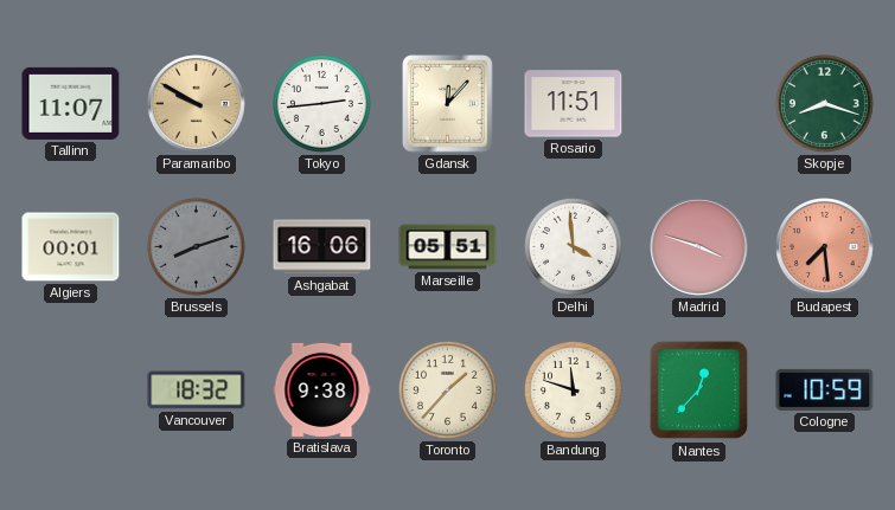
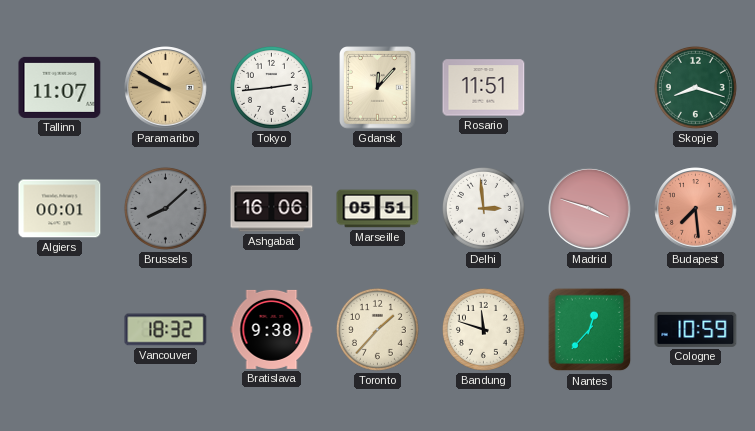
Brussels: 8:12 -> 8:08
Delhi: 3:59 -> 2:59
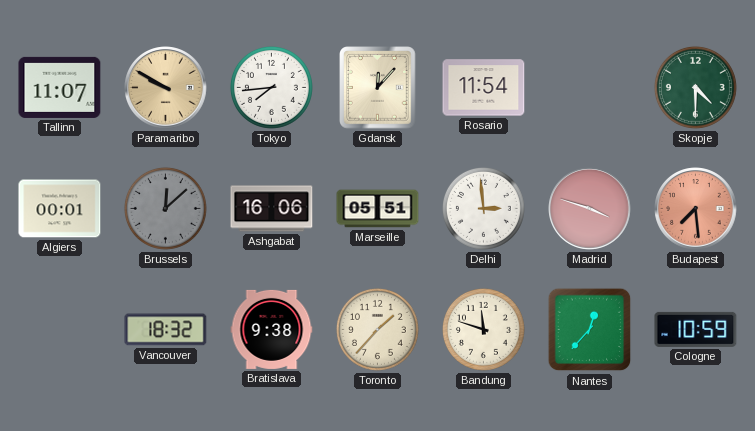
Tokyo: 2:44 -> 7:44
Rosario: 11:51 -> 11:54
Skopje: 8:18 -> 4:30
Brussels: 8:08 -> 12:08
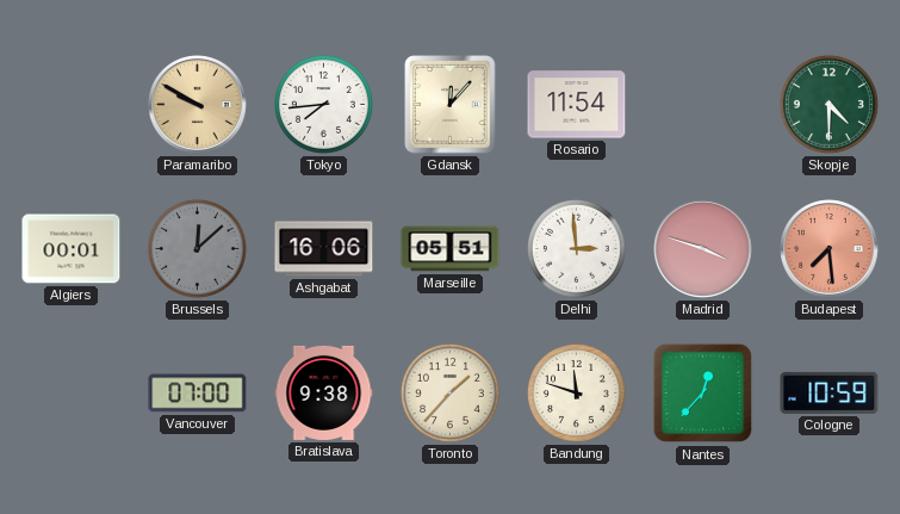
Tallinn: 11:07 -> none
Vancouver: 18:32 -> 07:00
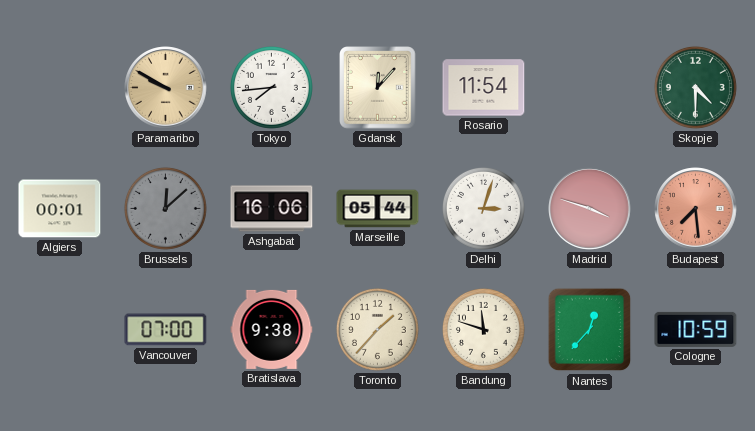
Marseille: 05:51 -> 05:44
Delhi: 2:59 -> 3:03
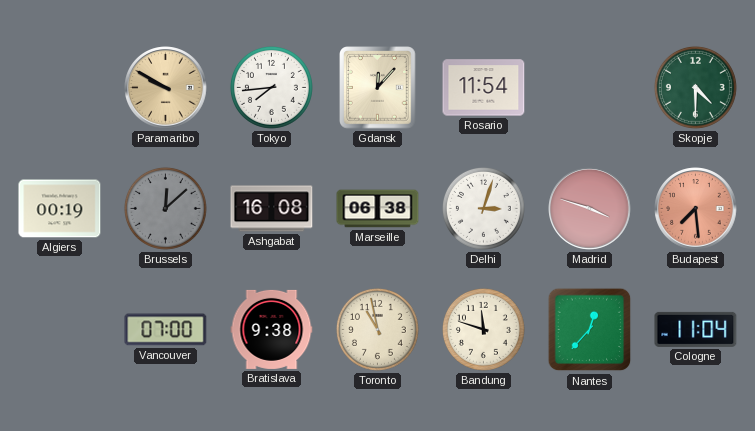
Algiers: 00:01 -> 00:19
Ashgabat: 16:06 -> 16:08
Marseille: 05:44 -> 06:38
Toronto: 1:37 -> 10:58
Cologne: 10:59 -> 11:04
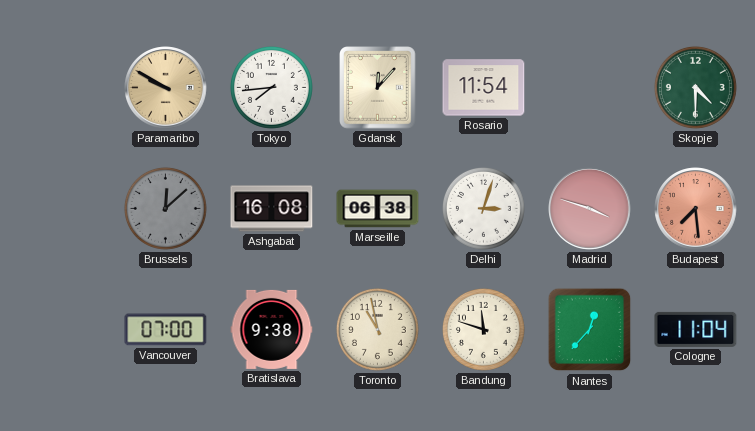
Algiers: 00:19 -> none
